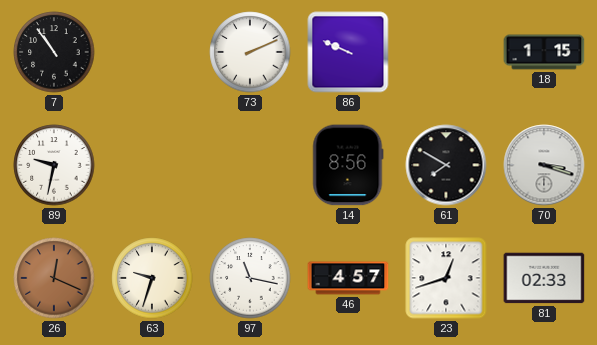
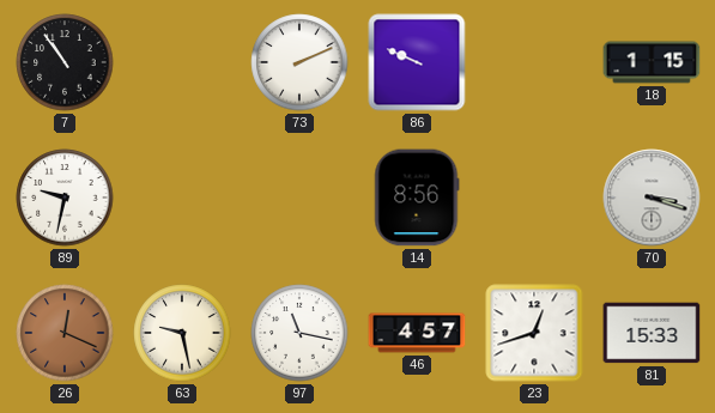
61: 7:50 -> none
63: 9:33 -> 9:28
81: 02:33 -> 15:33
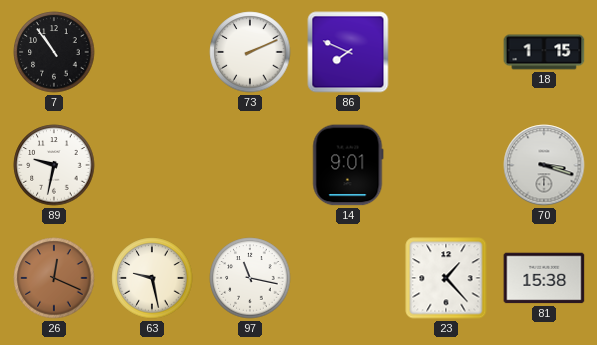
86: 9:49 -> 7:49
14: 8:56 -> 9:01
46: 4:57 -> none
23: 12:42 -> 1:23
81: 15:33 -> 15:38
